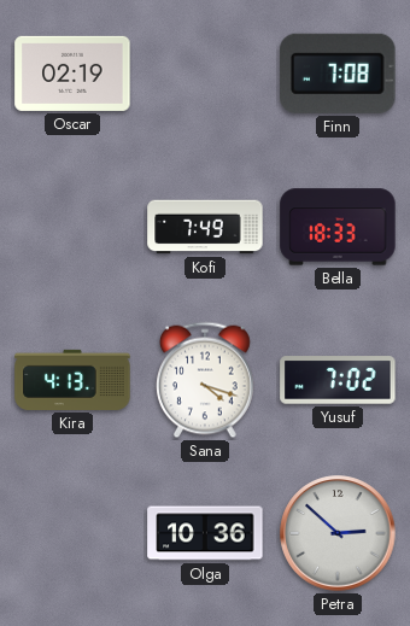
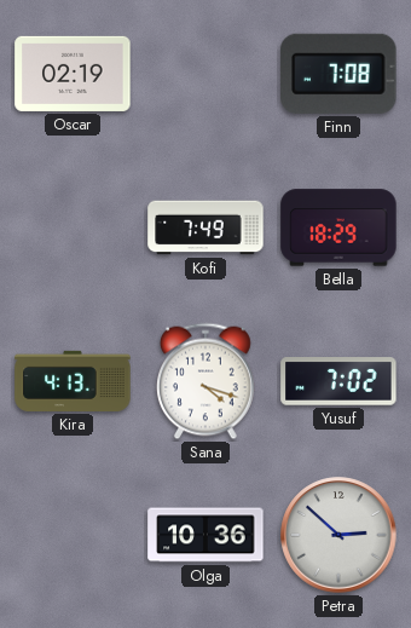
Bella: 18:33 -> 18:29
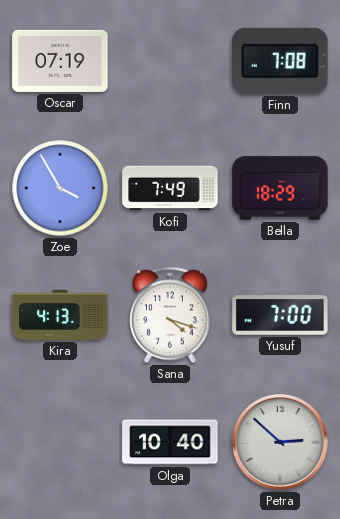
Oscar: 02:19 -> 07:19
Zoe: none -> 3:55
Yusuf: 7:02 -> 7:00
Olga: 10:36 -> 10:40
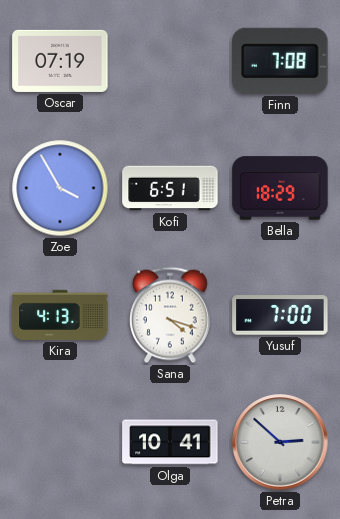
Kofi: 7:49 -> 6:51
Olga: 10:40 -> 10:41
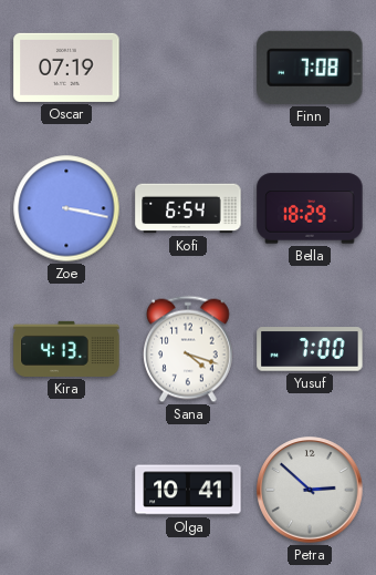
Zoe: 3:55 -> 3:17
Kofi: 6:51 -> 6:54
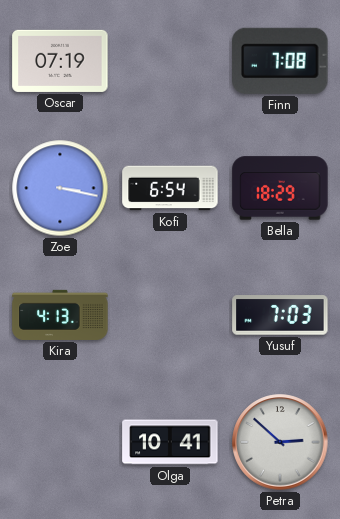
Sana: 4:18 -> none
Yusuf: 7:00 -> 7:03
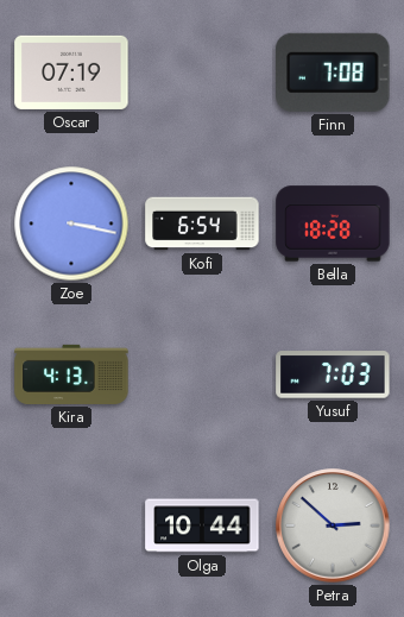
Bella: 18:29 -> 18:28
Olga: 10:41 -> 10:44
